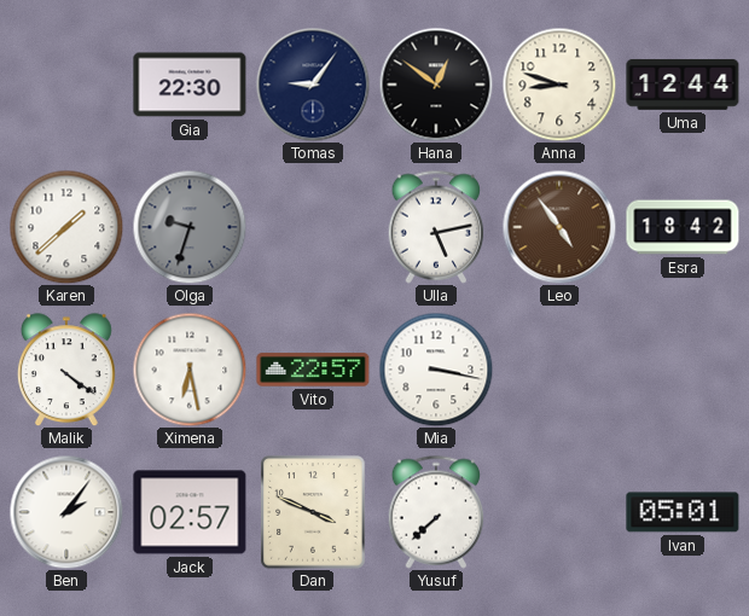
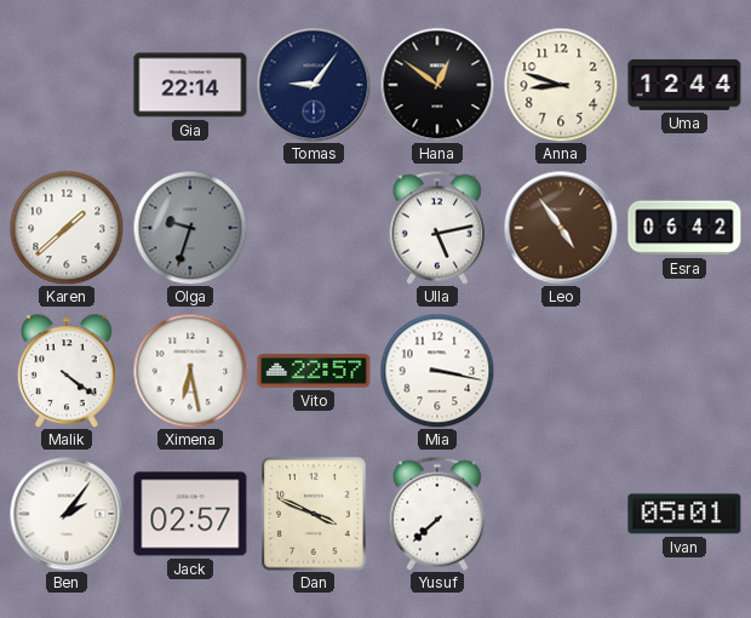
Gia: 22:30 -> 22:14
Esra: 18:42 -> 06:42
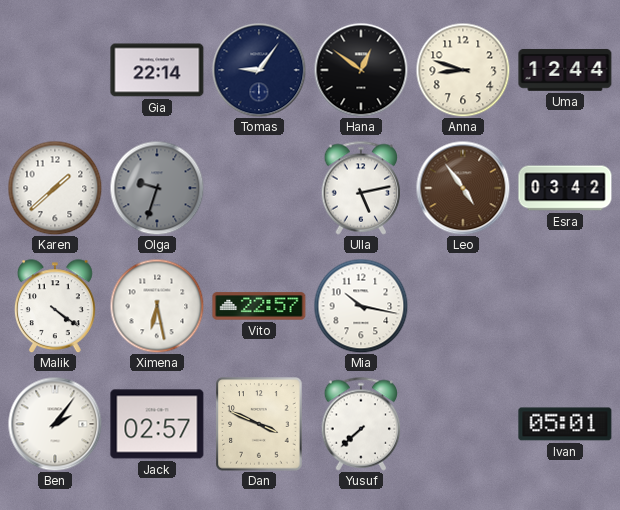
Esra: 06:42 -> 03:42
Mia: 3:17 -> 10:17
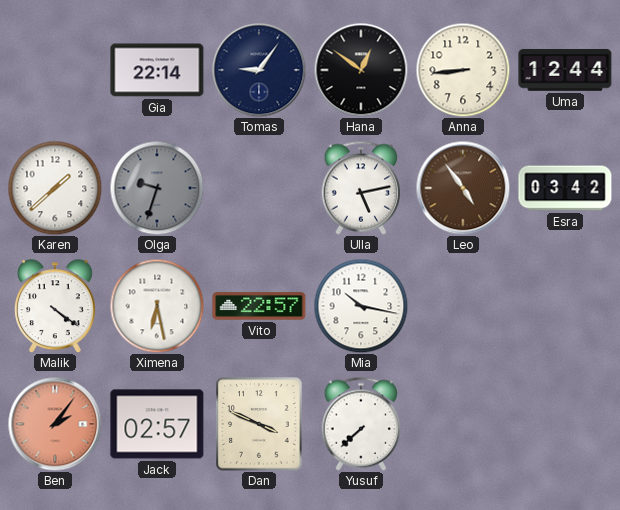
Anna: 8:48 -> 8:44
Ben dial: white -> salmon
Ivan: 05:01 -> none
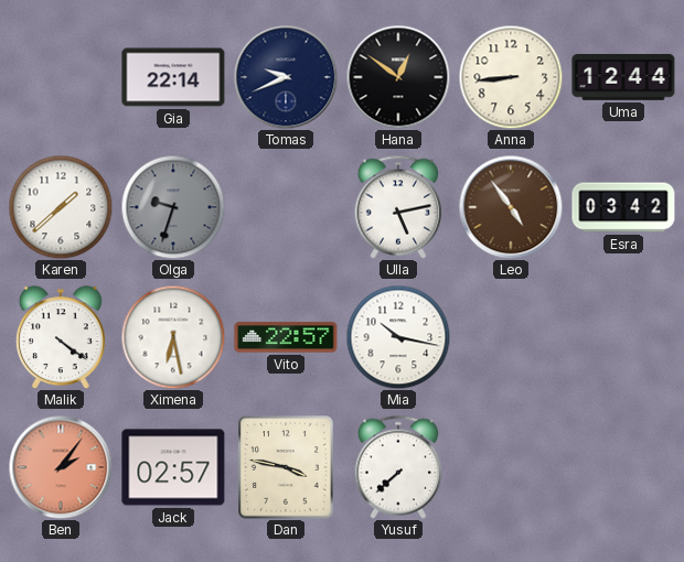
Tomas: 9:06 -> 9:41
Dan: 3:49 -> 3:47
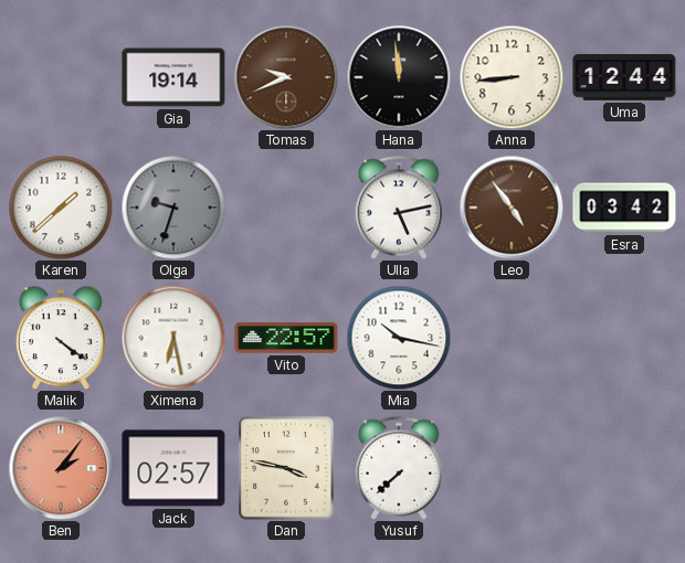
Gia: 22:14 -> 19:14
Tomas dial: navy -> brown
Hana: 12:51 -> 11:59
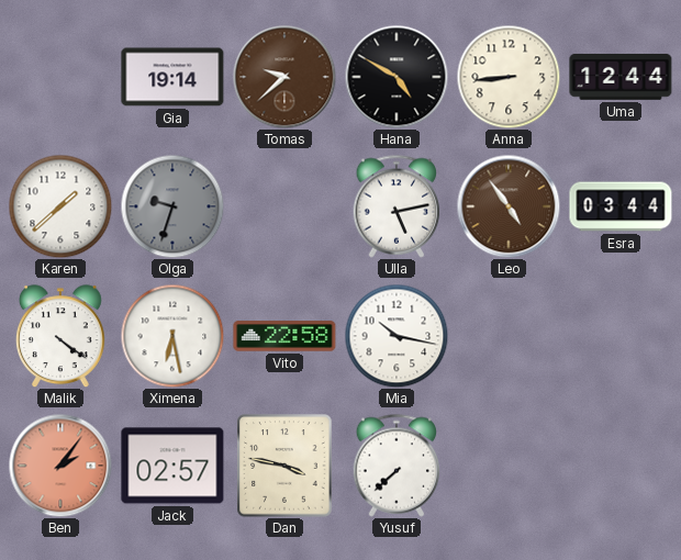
Tomas: 9:41 -> 9:38
Hana: 11:59 -> 4:50
Esra: 03:42 -> 03:44
Vito: 22:57 -> 22:58
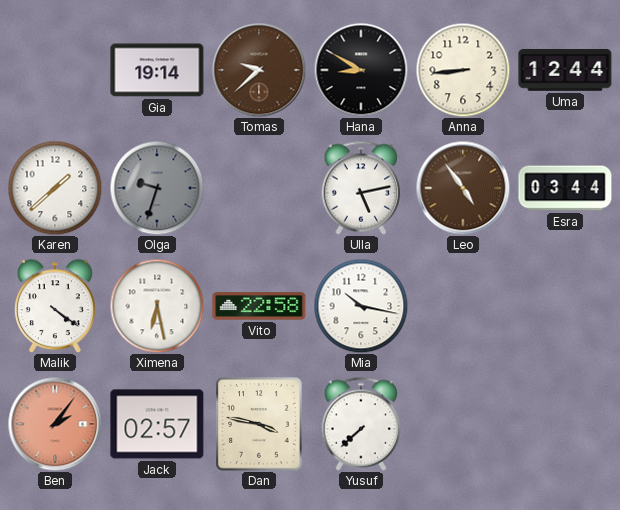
Hana: 4:50 -> 8:50
